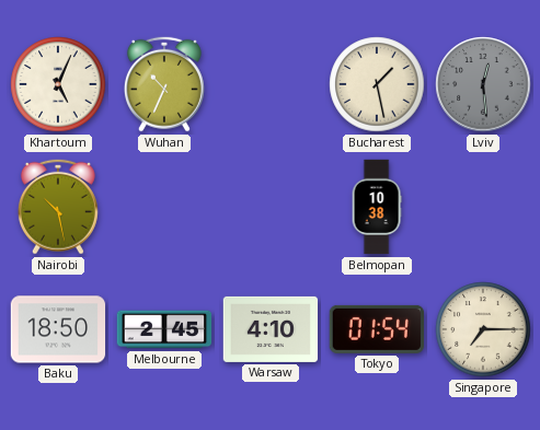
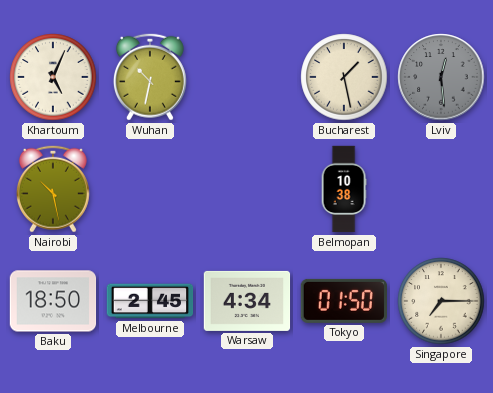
Wuhan: 10:34 -> 10:32
Warsaw: 4:10 -> 4:34
Tokyo: 01:54 -> 01:50
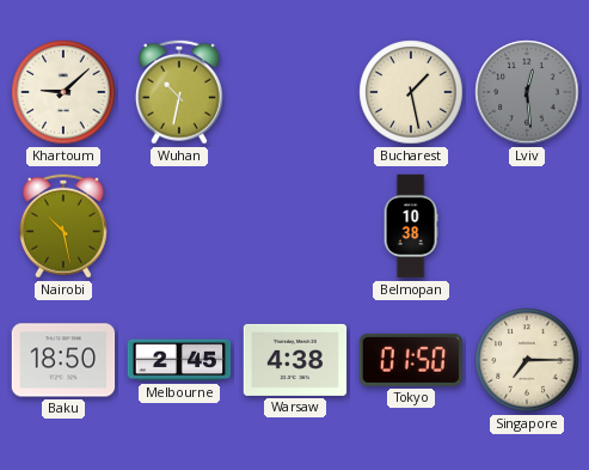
Khartoum: 5:04 -> 9:08
Warsaw: 4:34 -> 4:38
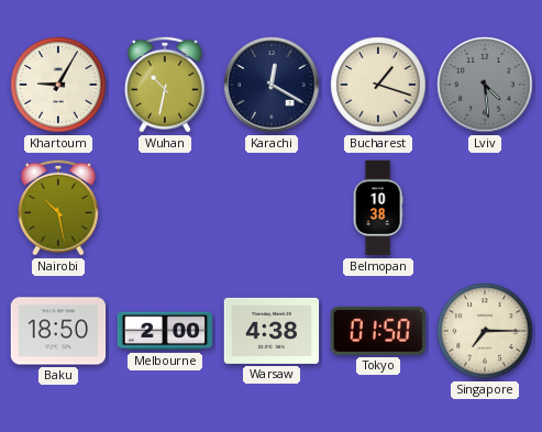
Khartoum: 9:08 -> 9:05
Karachi: none -> 12:20
Bucharest: 1:28 -> 1:18
Lviv: 12:29 -> 4:29
Melbourne: 2:45 -> 2:00
